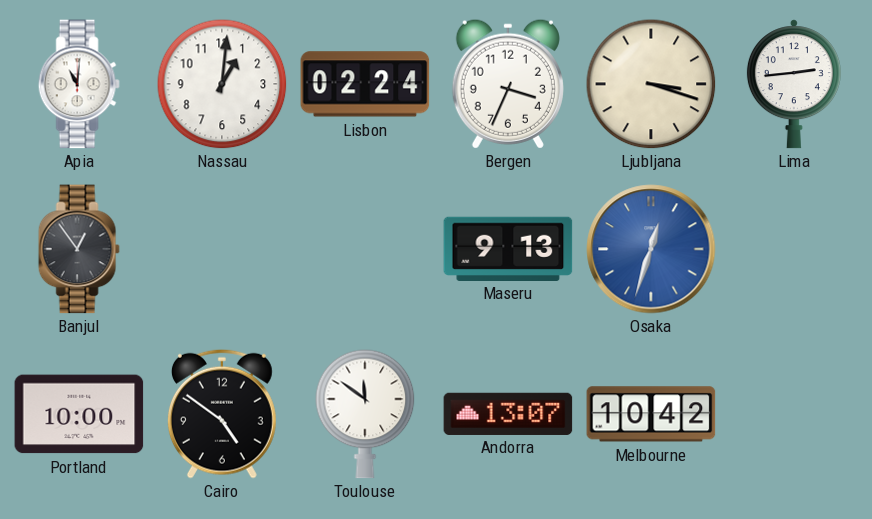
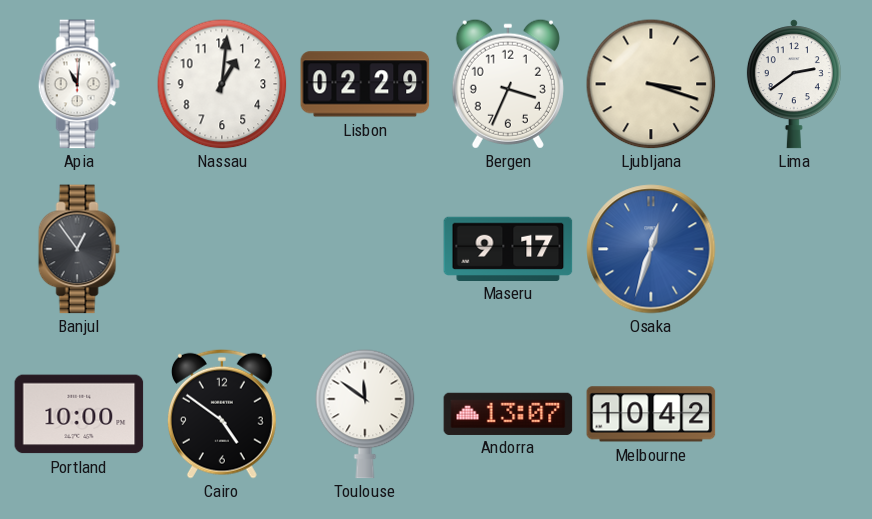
Lisbon: 02:24 -> 02:29
Lima: 2:44 -> 2:39
Maseru: 9:13 -> 9:17
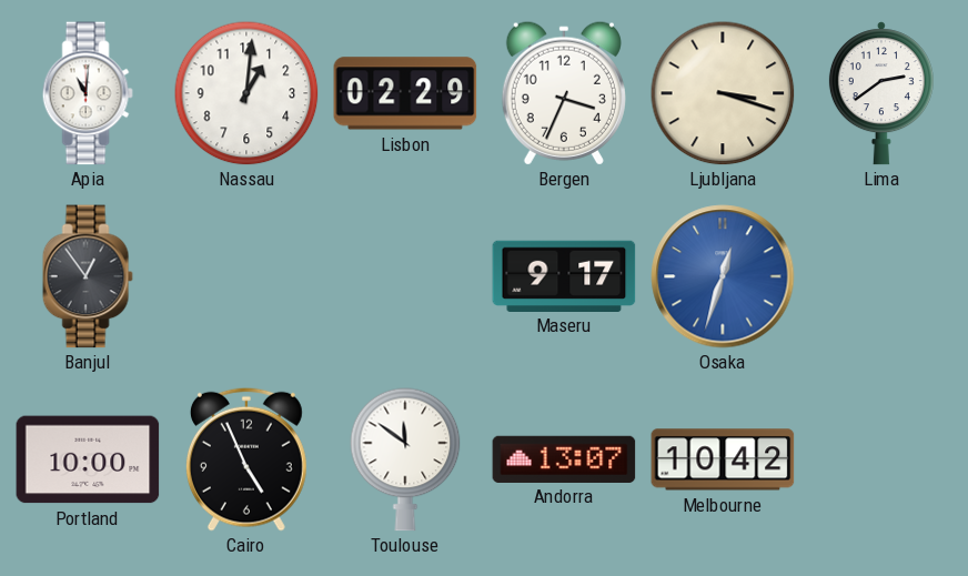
Cairo: 4:51 -> 4:56
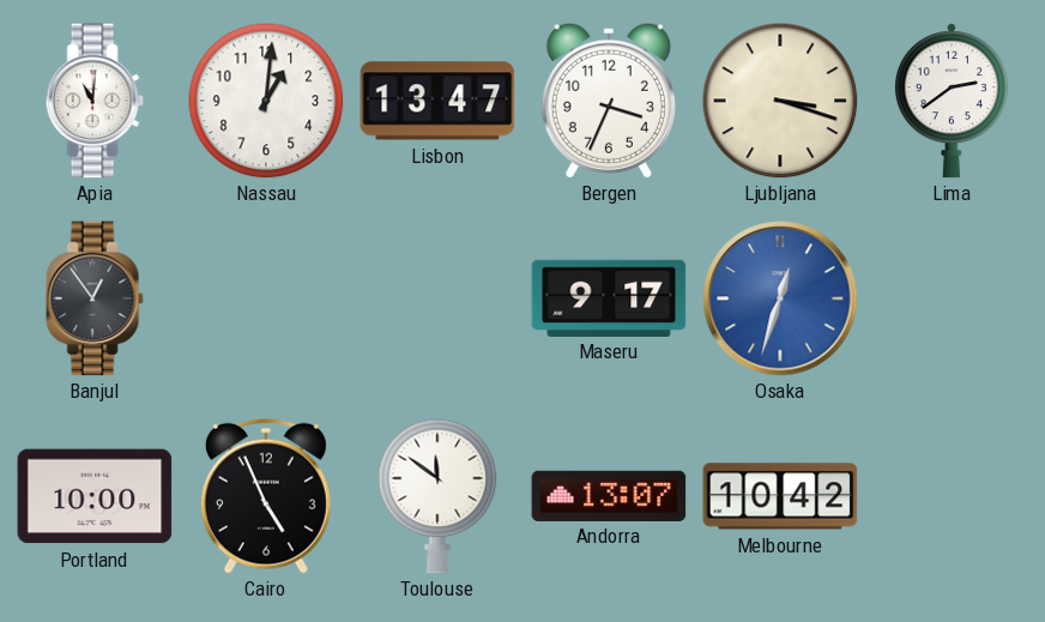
Lisbon: 02:29 -> 13:47
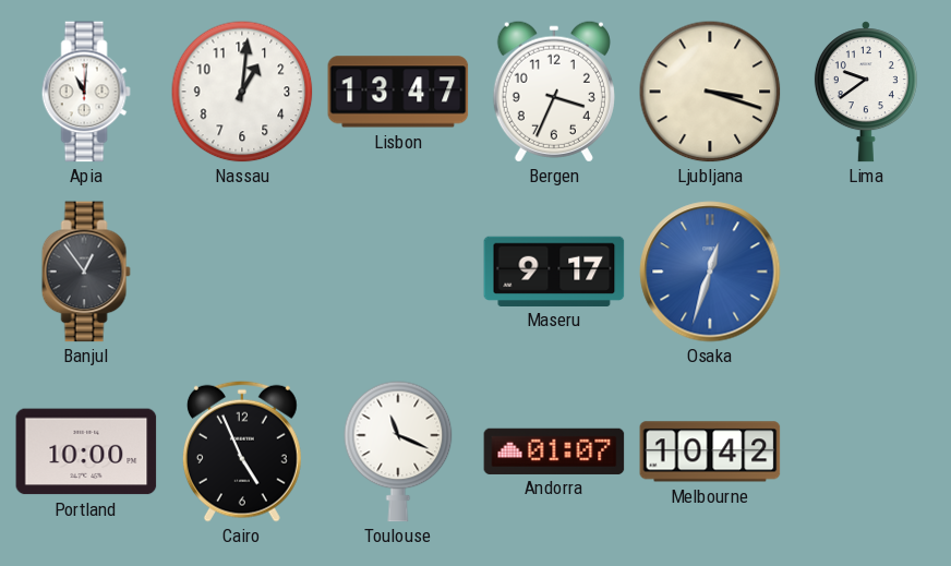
Lima: 2:39 -> 9:39
Toulouse: 11:51 -> 11:19
Andorra: 13:07 -> 01:07
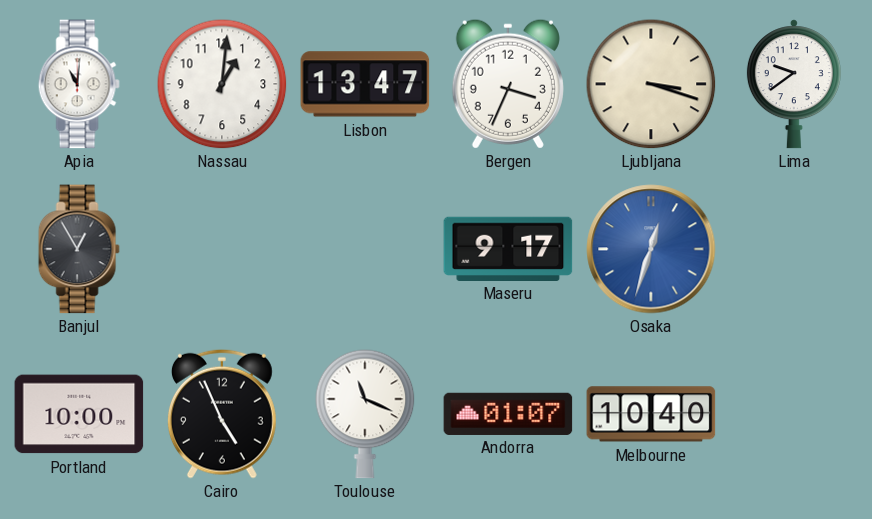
Banjul: 12:54 -> 12:55
Melbourne: 10:42 -> 10:40
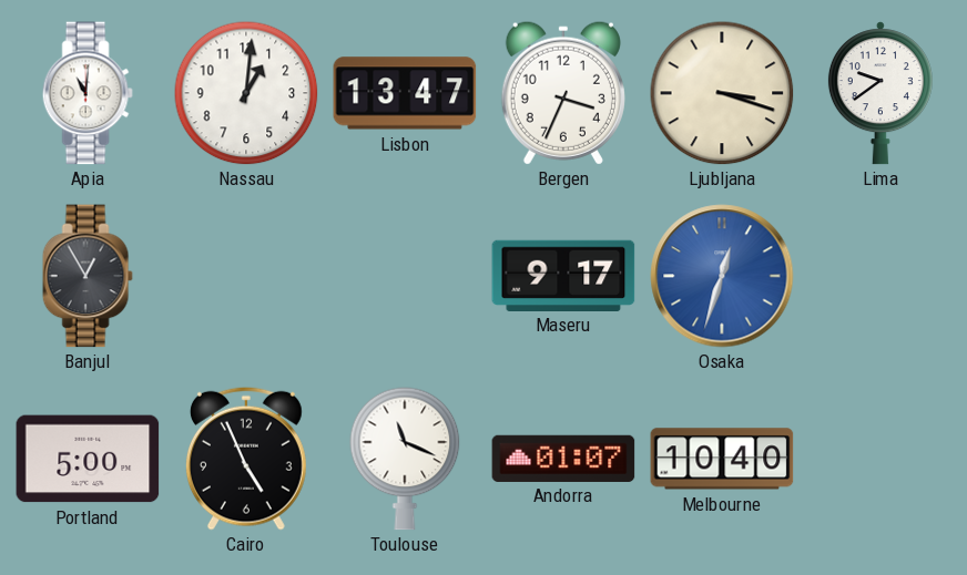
Portland: 10:00 -> 5:00
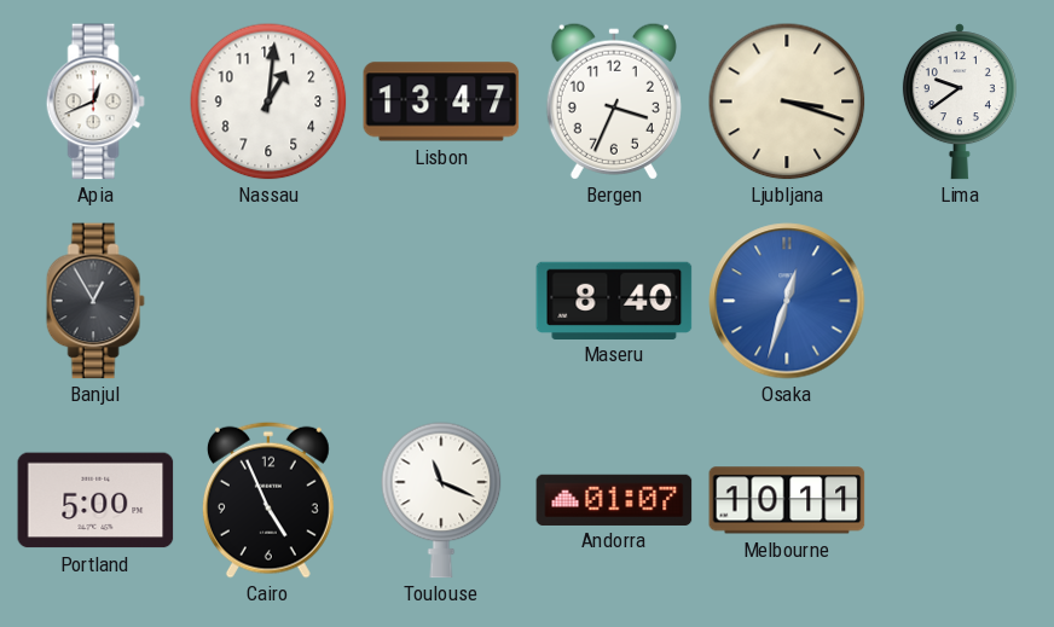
Apia: 11:01 -> 12:41
Maseru: 9:17 -> 8:40
Melbourne: 10:40 -> 10:11
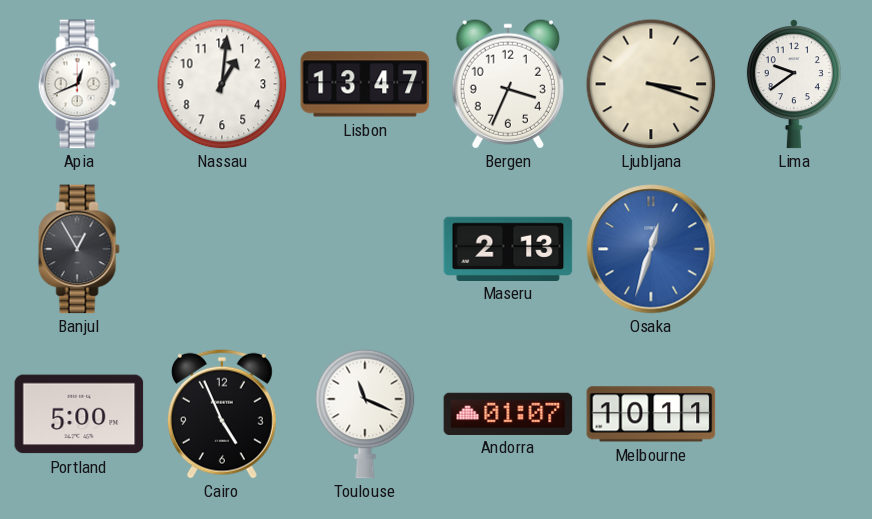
Maseru: 8:40 -> 2:13
